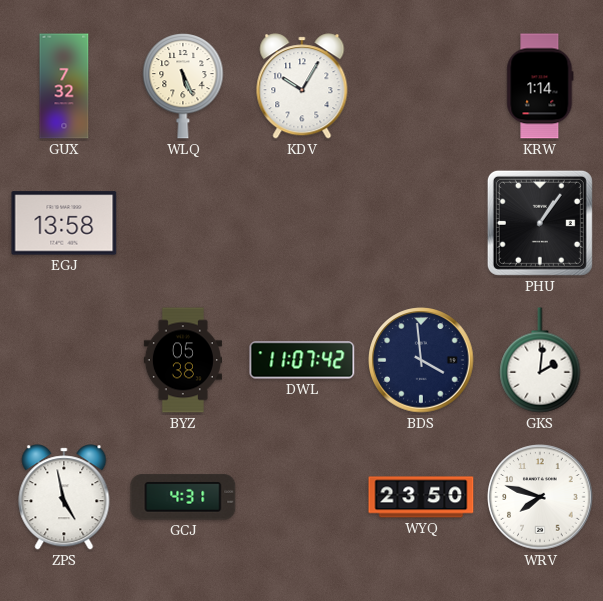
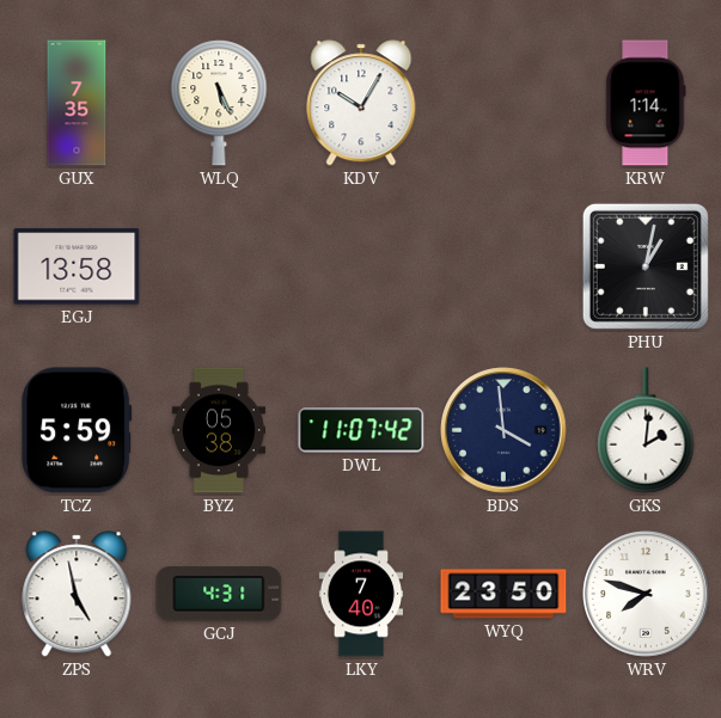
GUX: 7:32 -> 7:35
PHU: 1:06 -> 1:02
TCZ: none -> 5:59
LKY: none -> 7:40
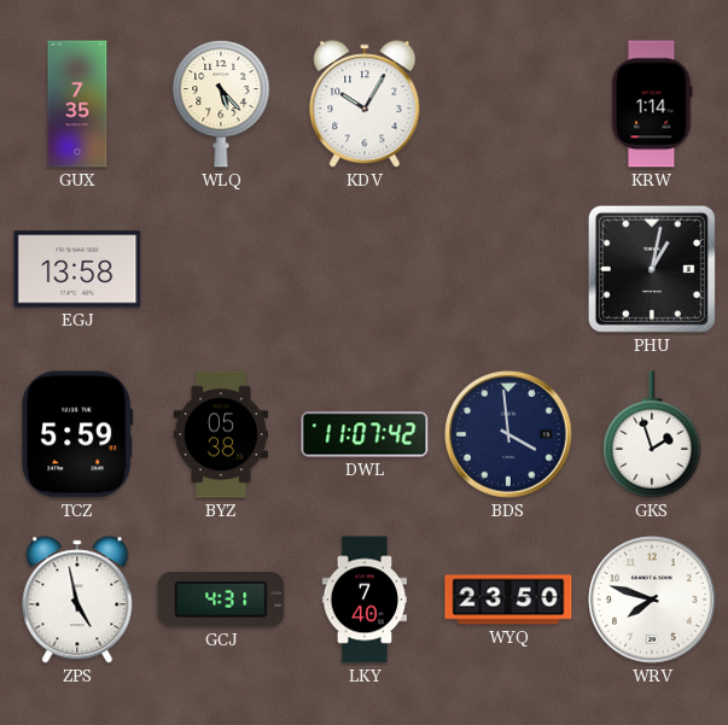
WLQ: 5:26 -> 5:23
GKS: 2:01 -> 1:57
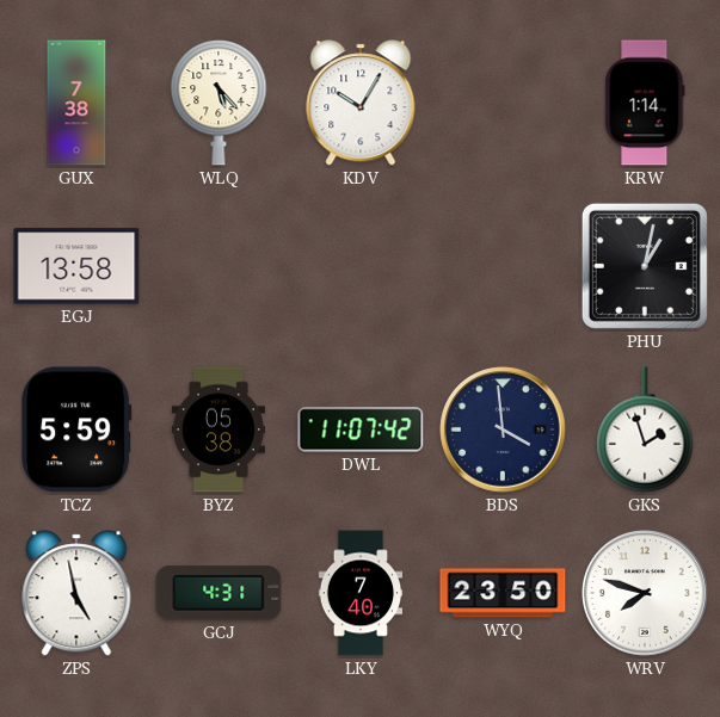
GUX: 7:35 -> 7:38
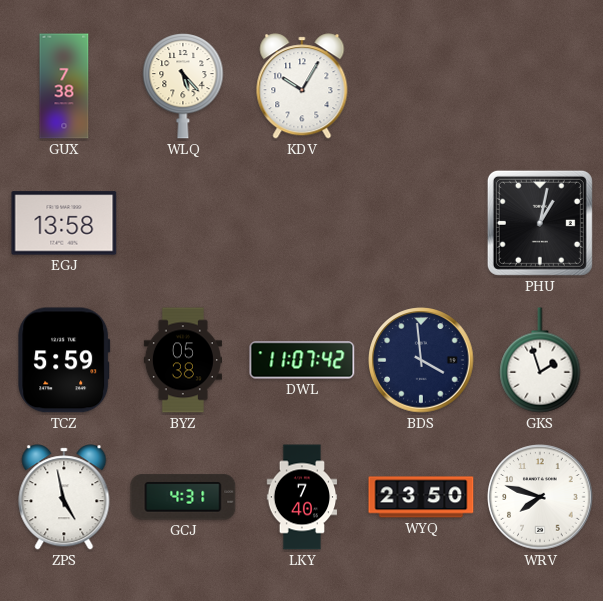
KRW: 1:14 -> none
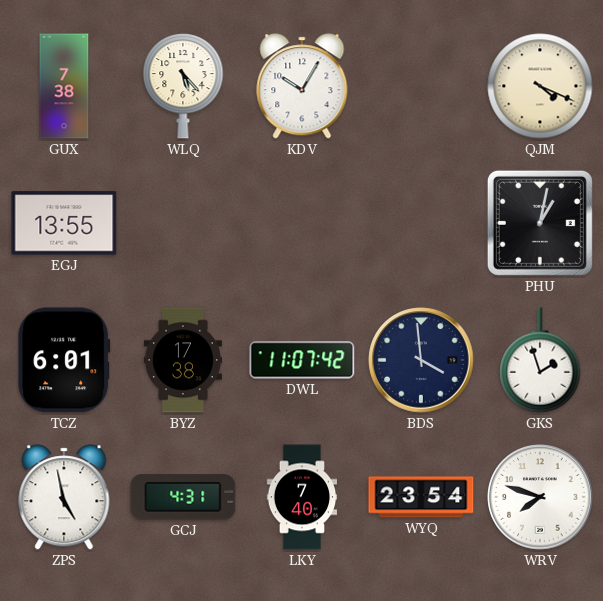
QJM: none -> 4:19
EGJ: 13:58 -> 13:55
TCZ: 5:59 -> 6:01
BYZ: 05:38 -> 17:38
WYQ: 23:50 -> 23:54
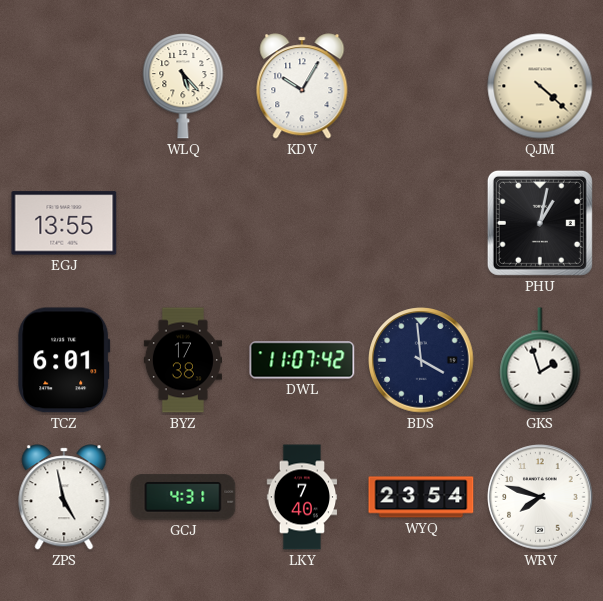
GUX: 7:38 -> none
QJM: 4:19 -> 4:22
